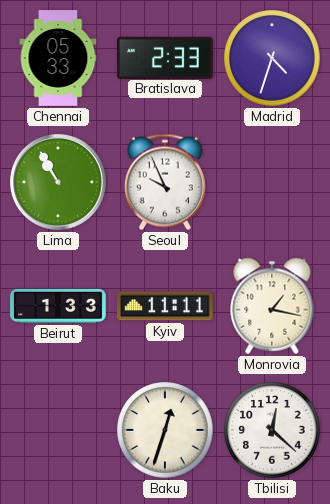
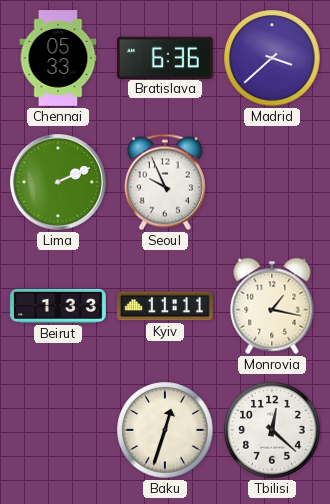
Bratislava: 2:33 -> 6:36
Madrid: 4:33 -> 3:38
Lima: 10:55 -> 2:11
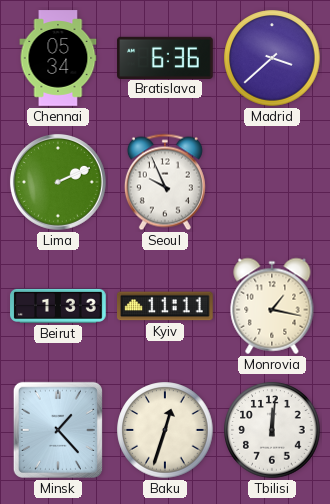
Chennai: 05:33 -> 05:34
Minsk: none -> 1:23
Tbilisi: 12:22 -> 12:01
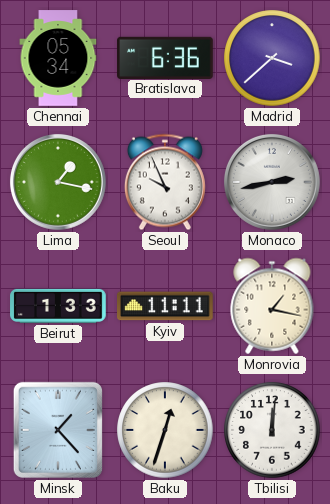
Lima: 2:11 -> 1:17
Monaco: none -> 2:43
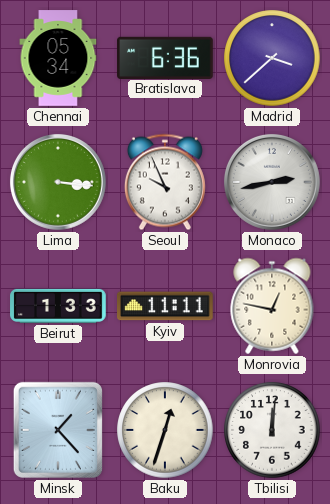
Lima: 1:17 -> 3:16
Monrovia: 1:17 -> 12:47
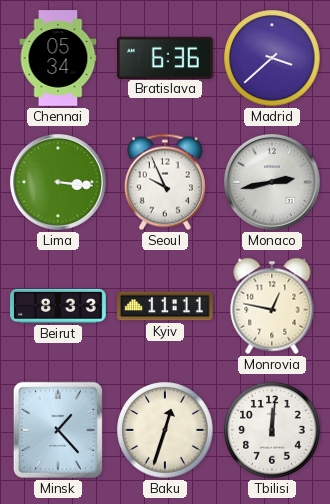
Beirut: 1:33 -> 8:33
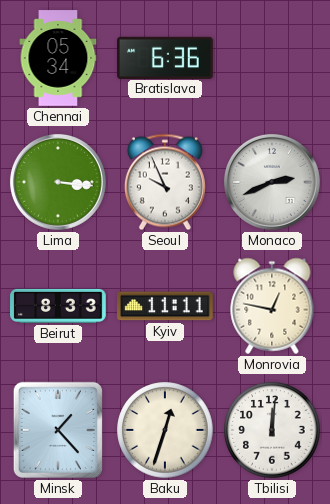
Madrid: 3:38 -> none
Monaco: 2:43 -> 2:41
